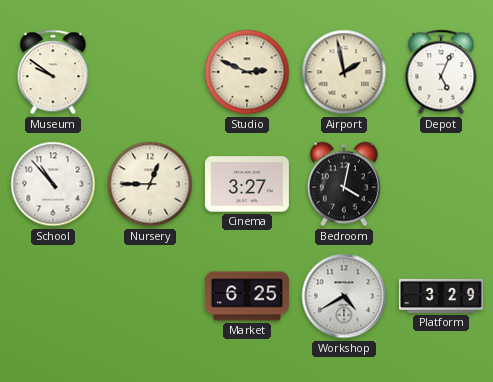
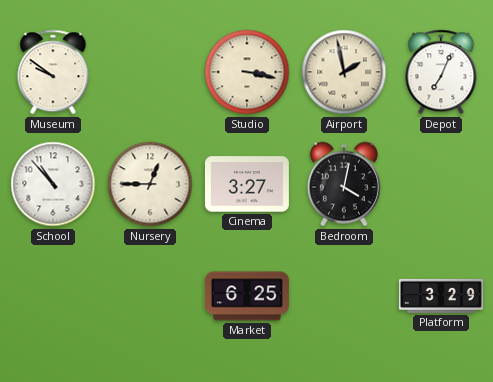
Studio: 2:49 -> 3:17
Depot: 5:04 -> 7:04
Workshop: 4:40 -> none
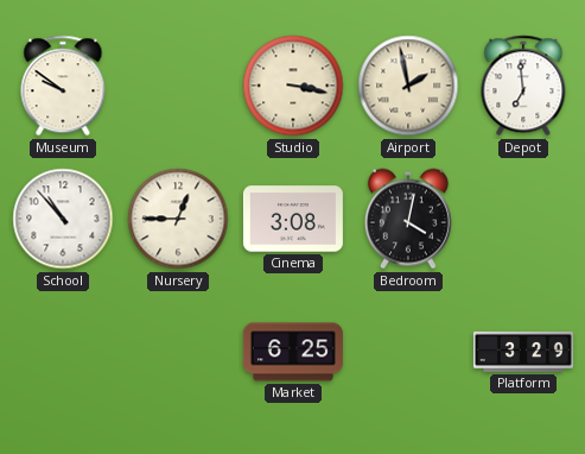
Depot: 7:04 -> 6:59
Cinema: 3:27 -> 3:08
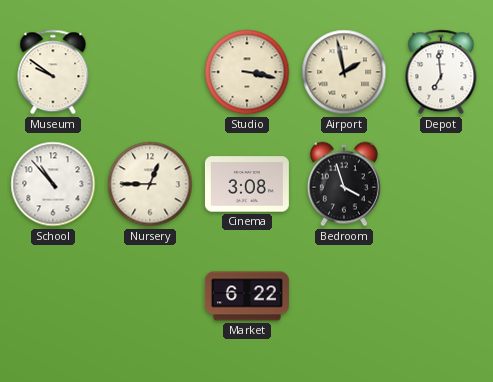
Bedroom: 4:02 -> 3:57
Market: 6:25 -> 6:22
Platform: 3:29 -> none
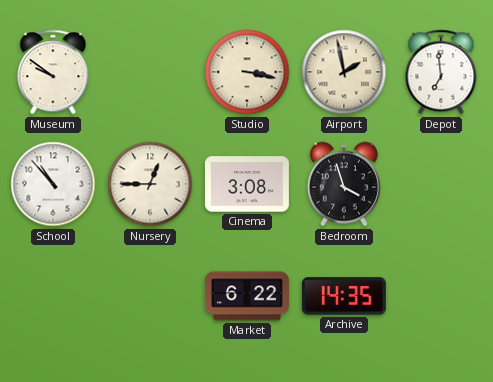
Archive: none -> 14:35
